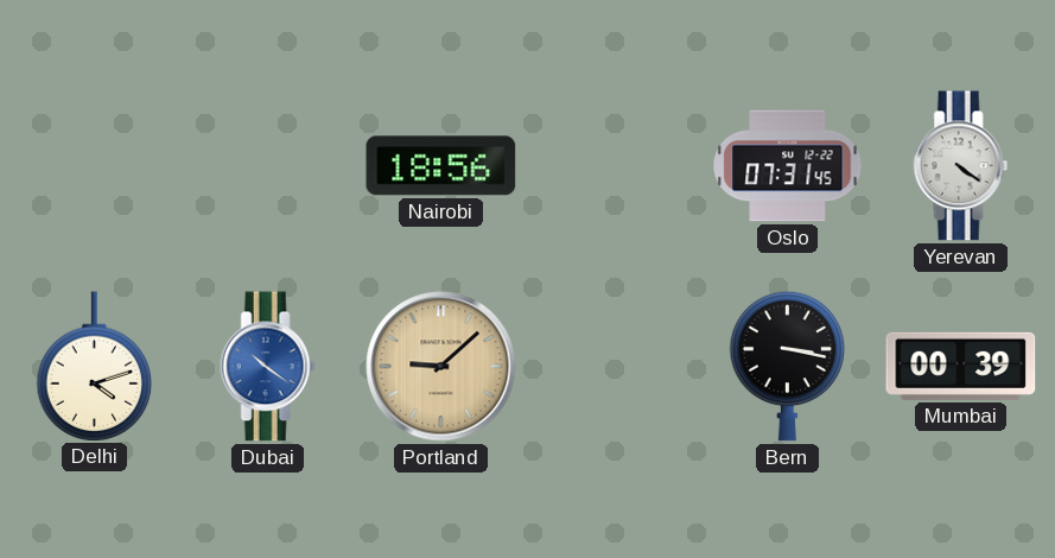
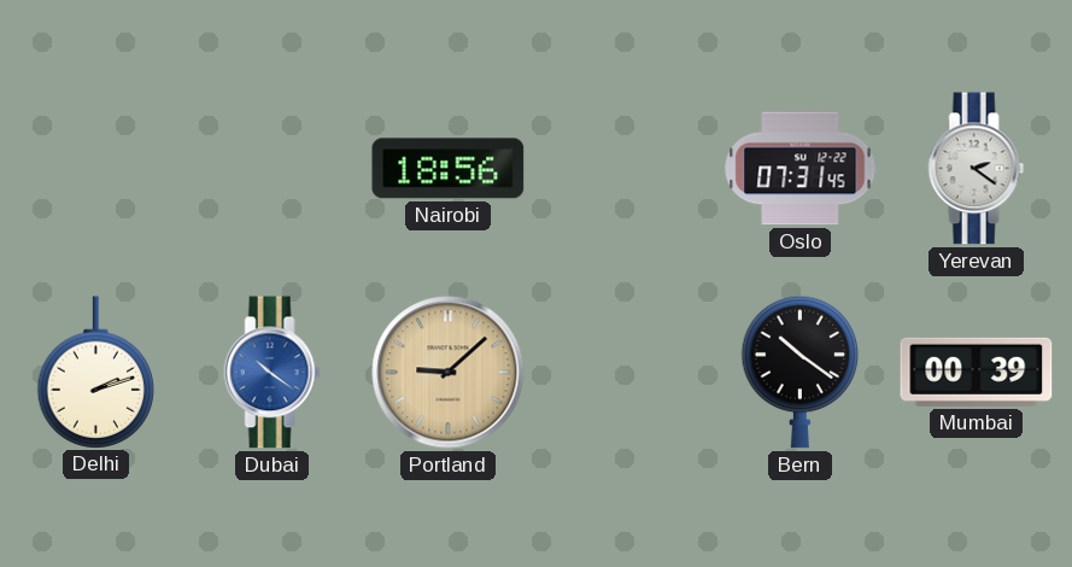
Yerevan: 4:21 -> 2:21
Delhi: 4:12 -> 2:12
Bern: 3:17 -> 10:21
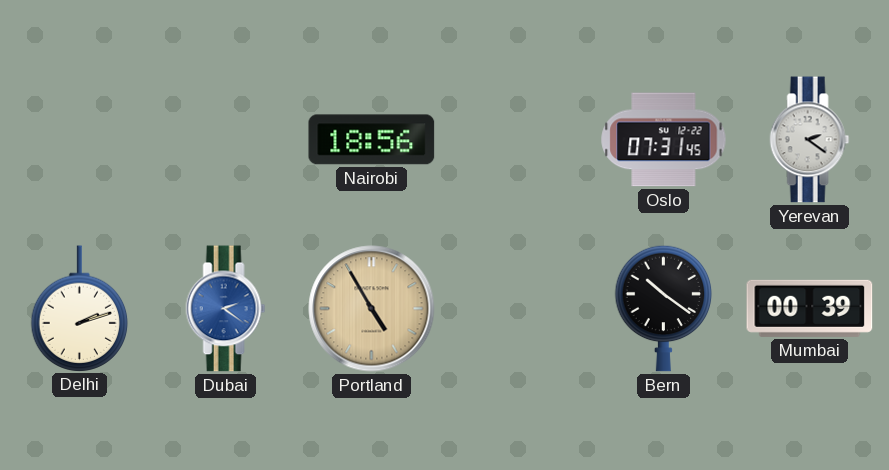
Dubai: 10:21 -> 2:21
Portland: 9:08 -> 4:55
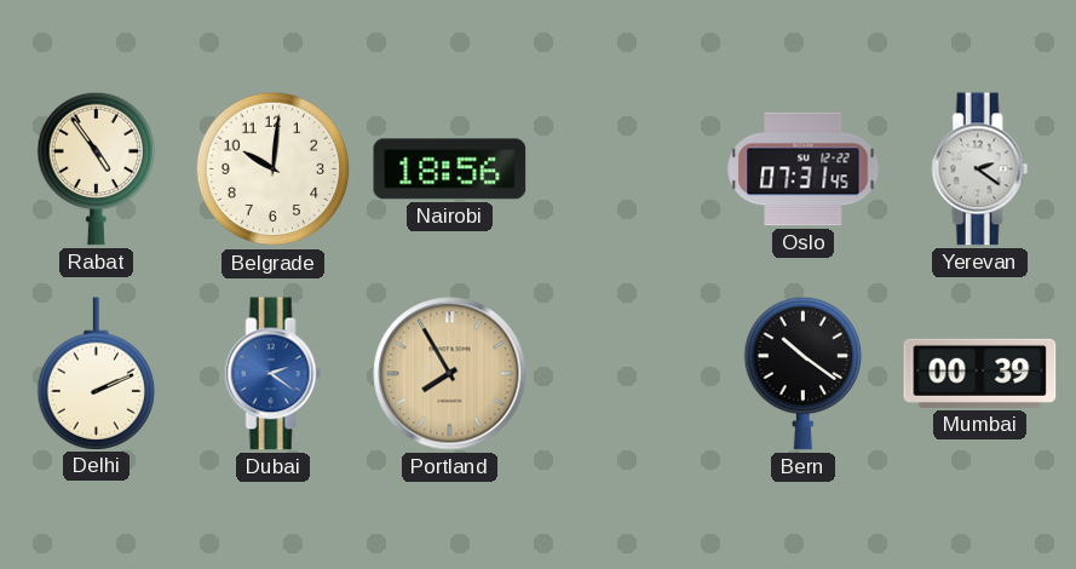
Rabat: none -> 4:54
Belgrade: none -> 10:01
Delhi: 2:12 -> 2:11
Portland: 4:55 -> 7:55
